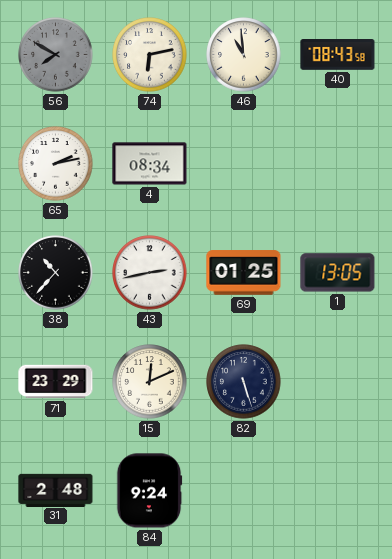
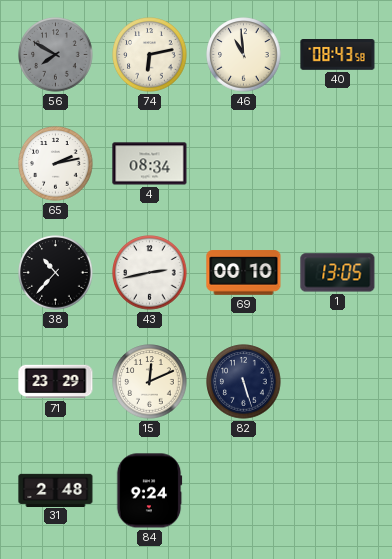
69: 01:25 -> 00:10
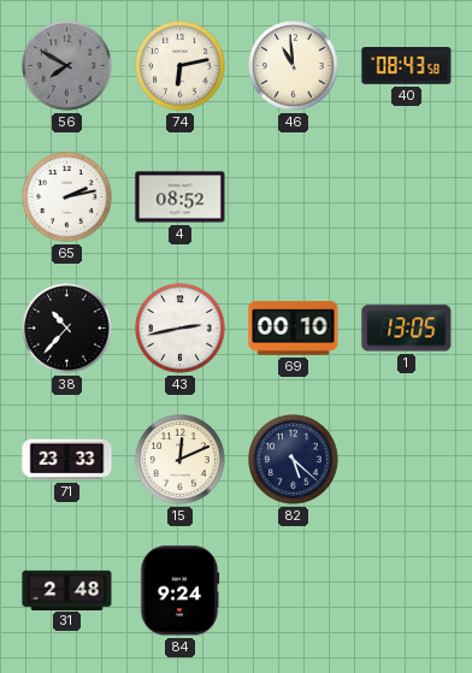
4: 08:34 -> 08:52
71: 23:29 -> 23:33
82: 5:27 -> 5:22
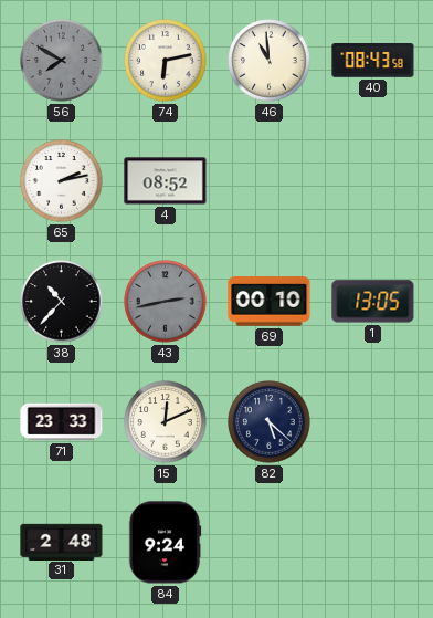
43 dial: white -> grey
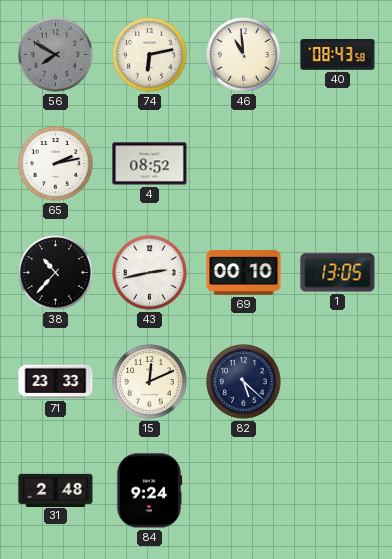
43 dial: grey -> white
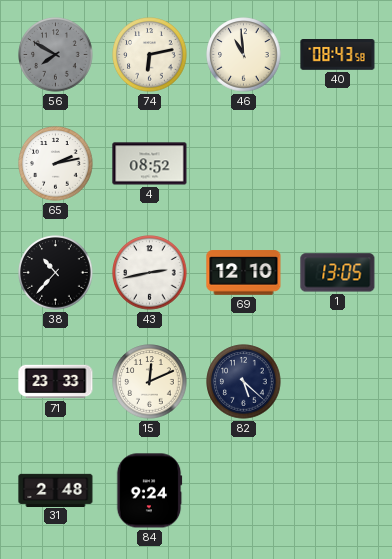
69: 00:10 -> 12:10
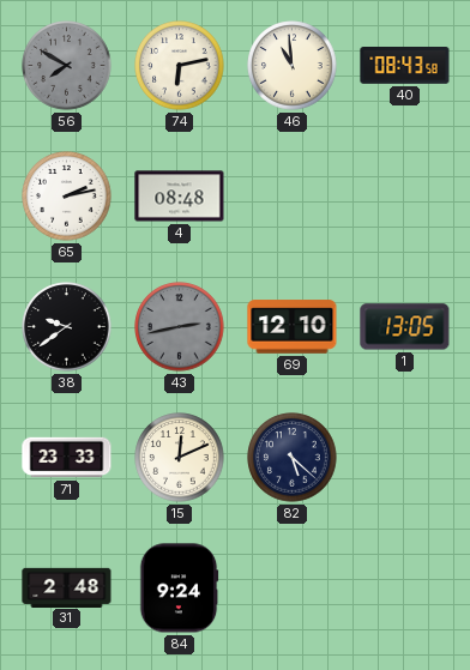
4: 08:52 -> 08:48
38: 10:37 -> 9:39
43 dial: white -> grey
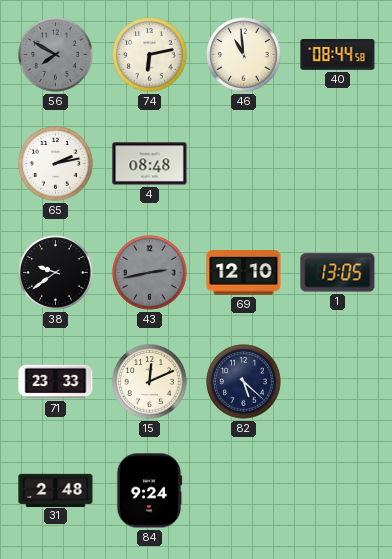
40: 08:43 -> 08:44
